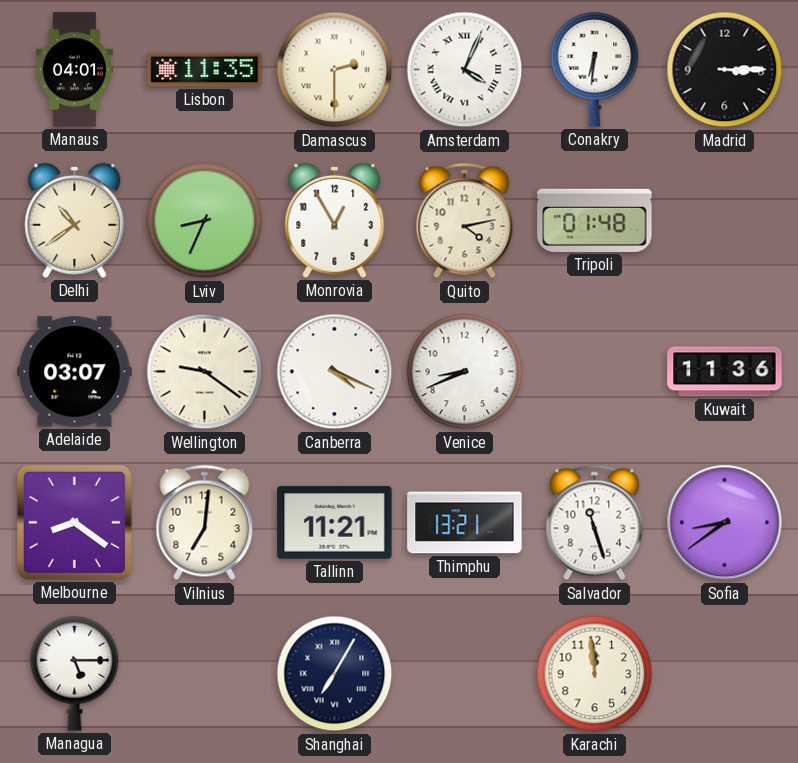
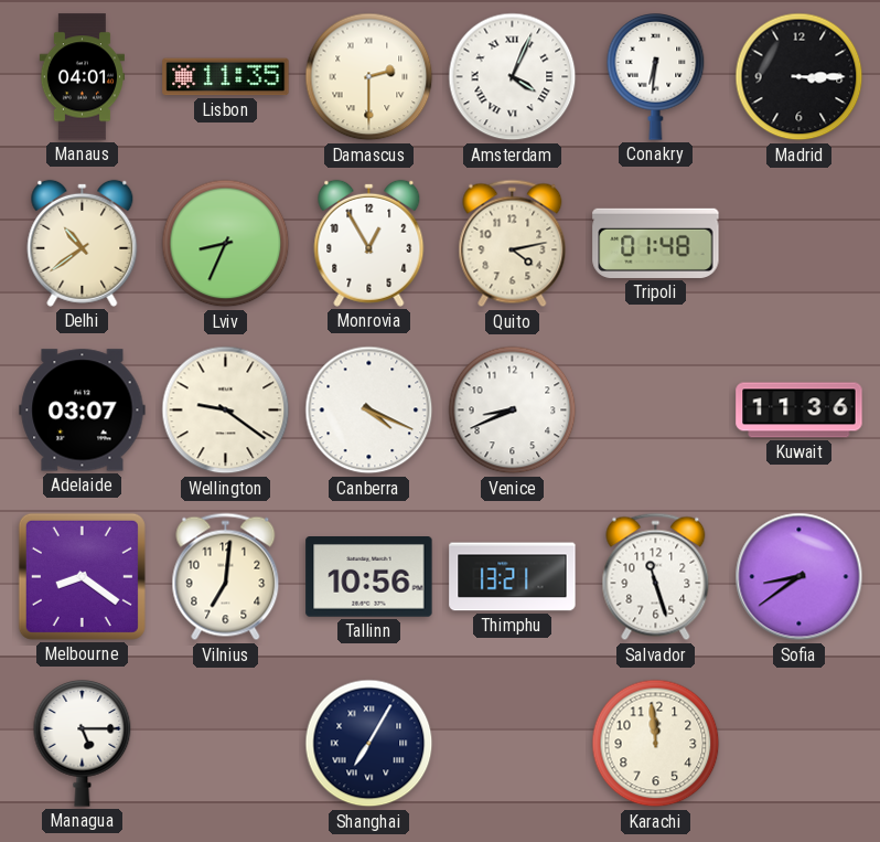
Tallinn: 11:21 -> 10:56
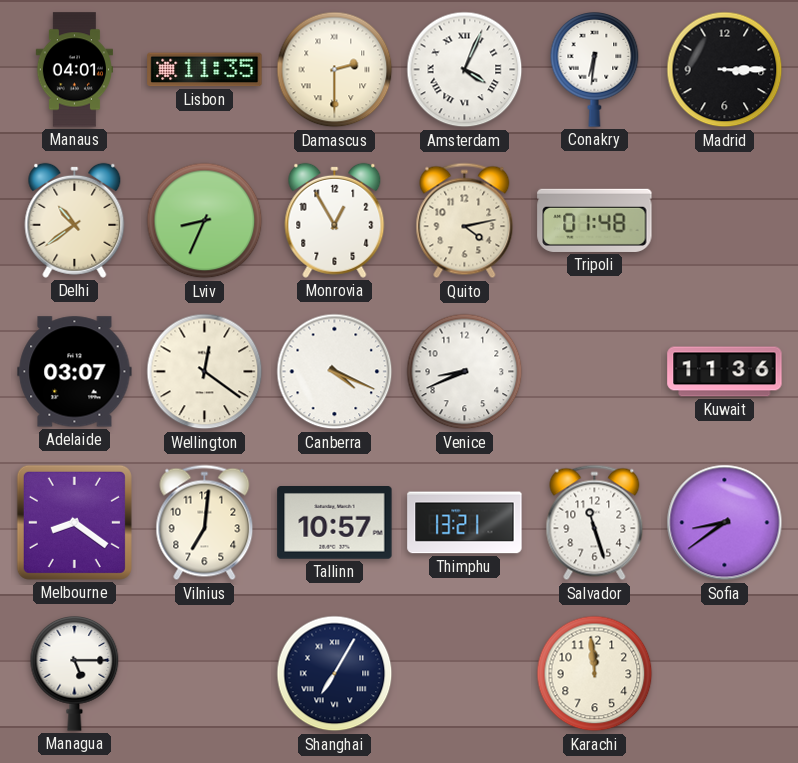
Wellington: 9:21 -> 12:21
Tallinn: 10:56 -> 10:57
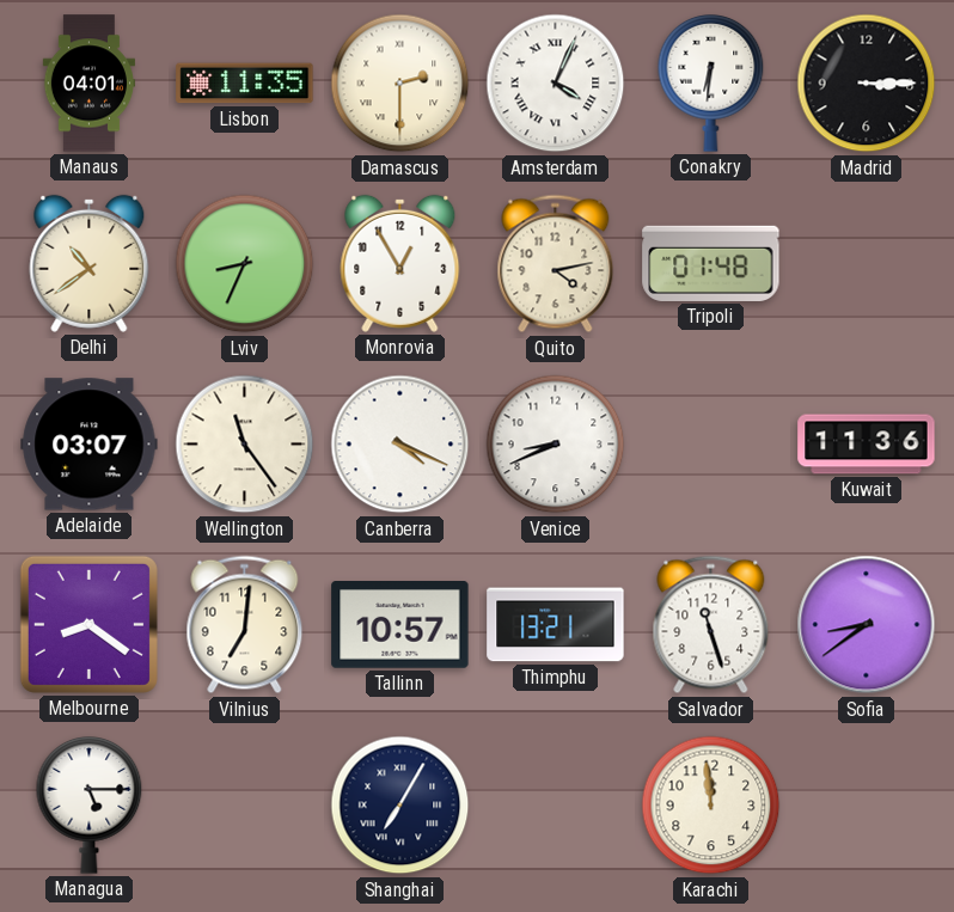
Wellington: 12:21 -> 11:24
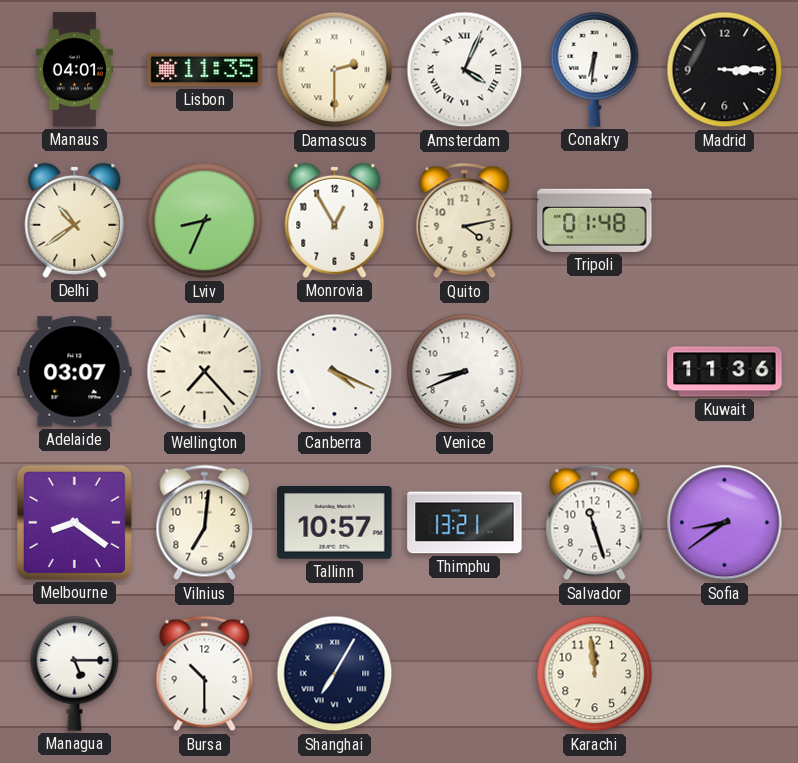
Wellington: 11:24 -> 7:23
Bursa: none -> 10:30
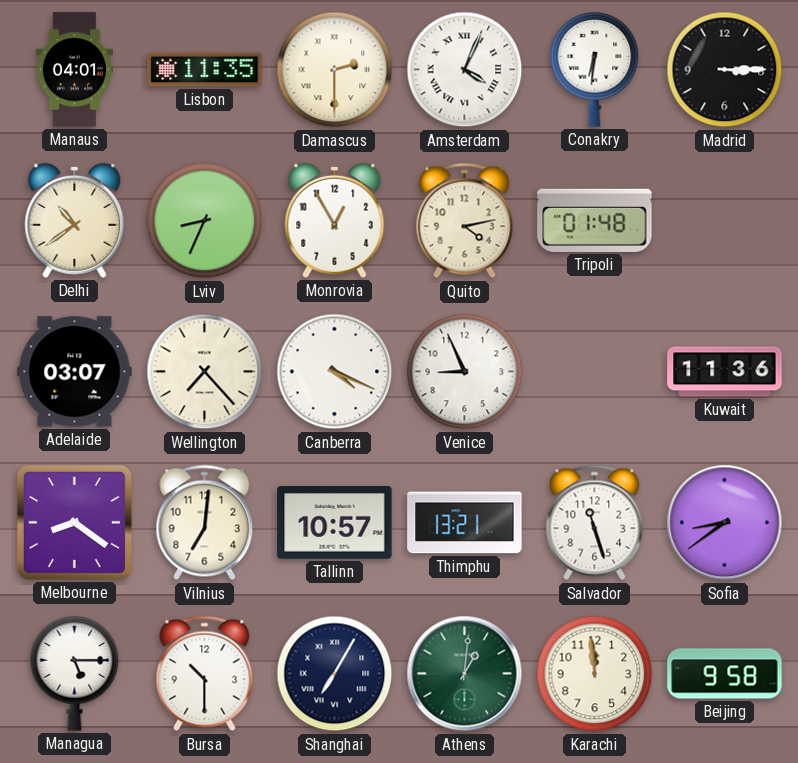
Venice: 8:41 -> 8:56
Athens: none -> 1:01
Beijing: none -> 9:58
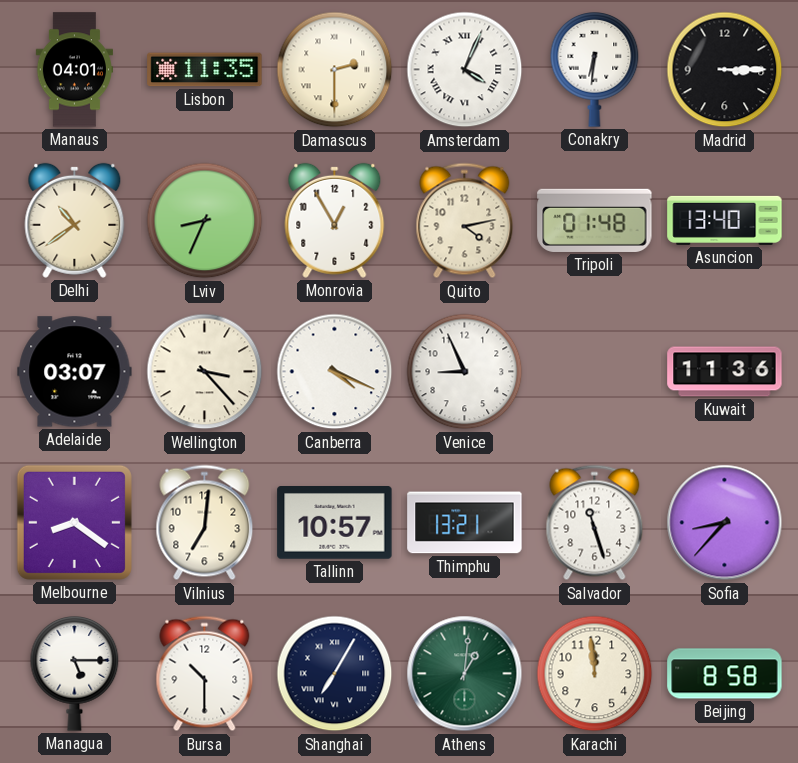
Asuncion: none -> 13:40
Wellington: 7:23 -> 3:23
Sofia: 8:39 -> 8:37
Beijing: 9:58 -> 8:58
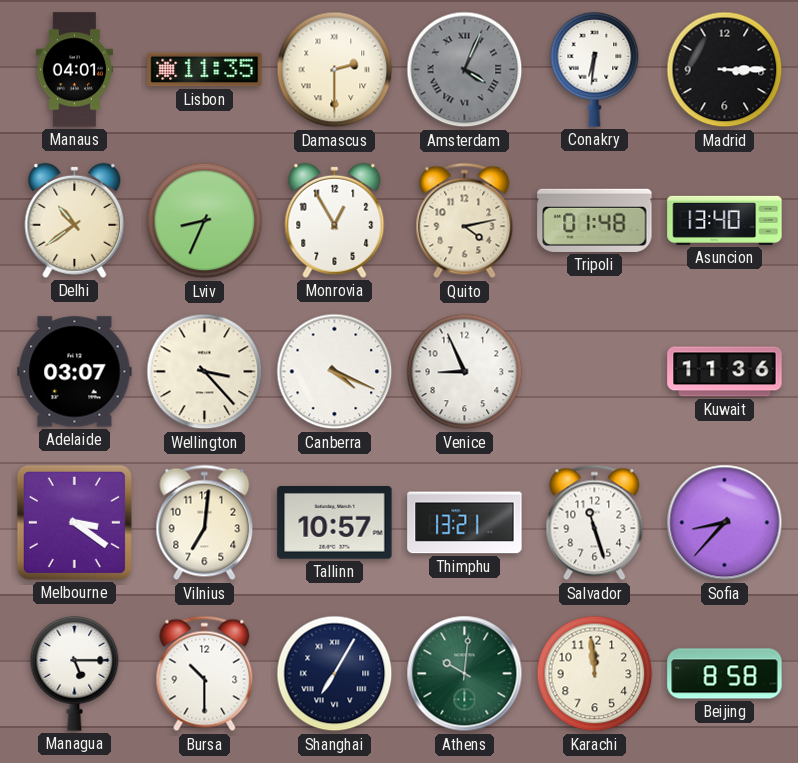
Amsterdam dial: white -> grey
Melbourne: 8:21 -> 3:21
Athens: 1:01 -> 10:01
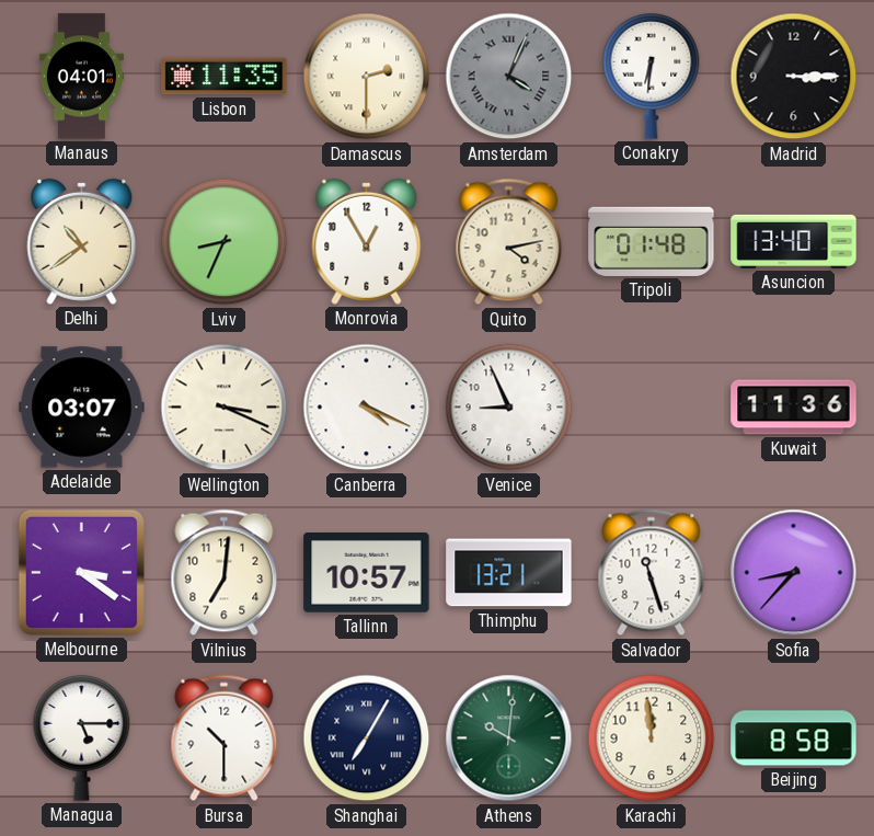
Wellington: 3:23 -> 3:19
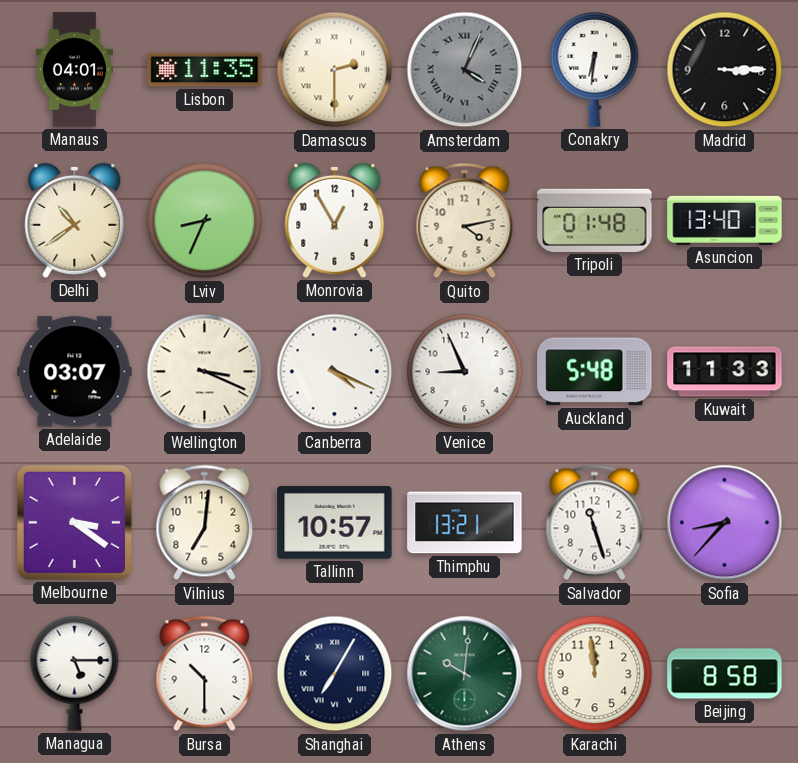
Auckland: none -> 5:48
Kuwait: 11:36 -> 11:33
